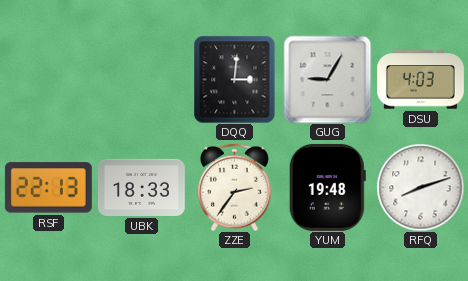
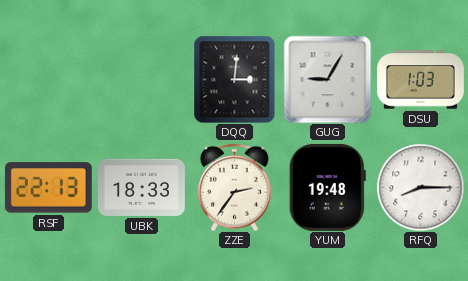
DSU: 4:03 -> 1:03
RFQ: 8:12 -> 8:15
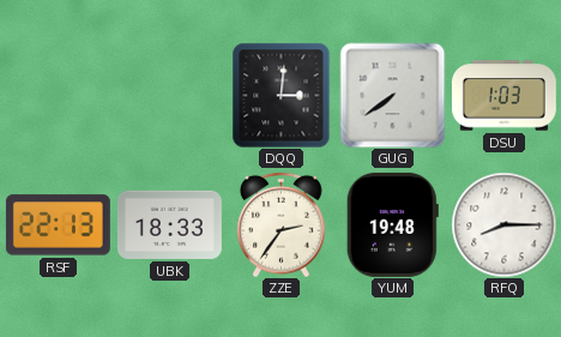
GUG: 9:05 -> 7:39
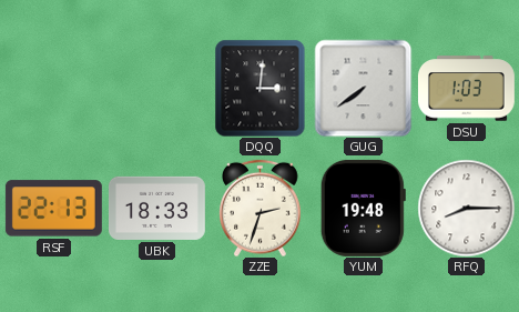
ZZE: 2:36 -> 2:33
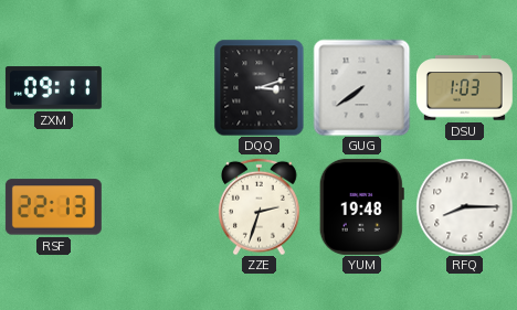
ZXM: none -> 09:11
DQQ: 3:01 -> 3:12
UBK: 18:33 -> none
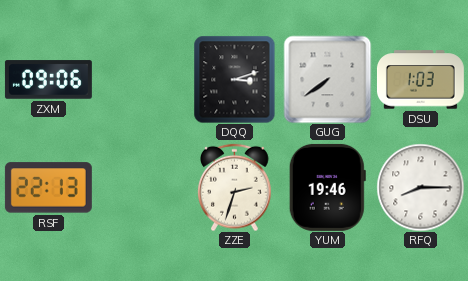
ZXM: 09:11 -> 09:06
YUM: 19:48 -> 19:46
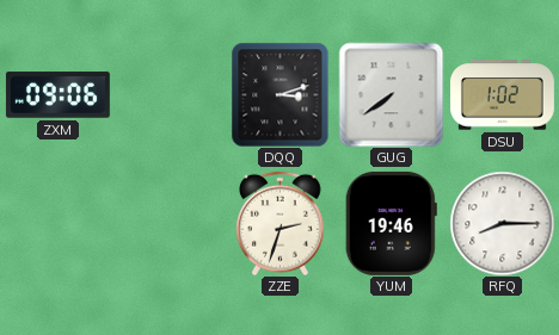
DSU: 1:03 -> 1:02
RSF: 22:13 -> none
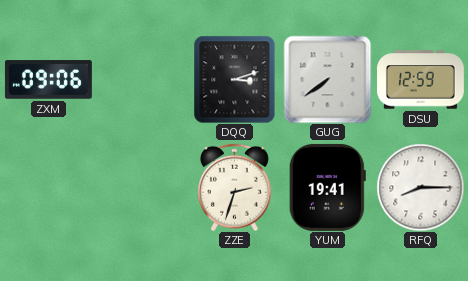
DSU: 1:02 -> 12:59
YUM: 19:46 -> 19:41
